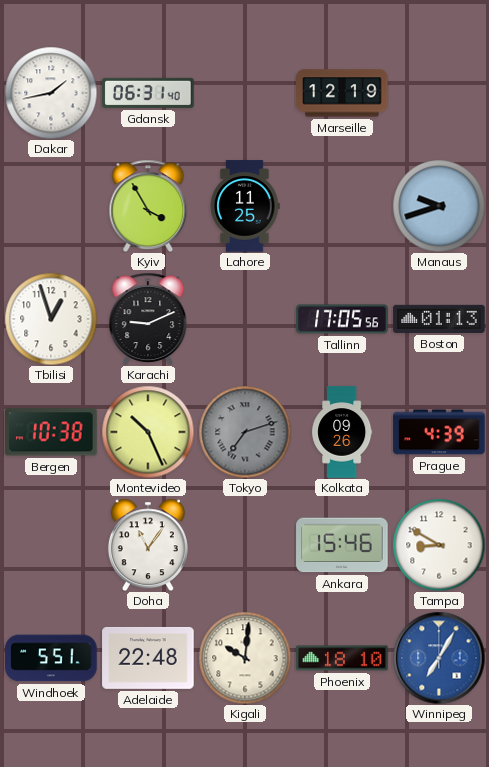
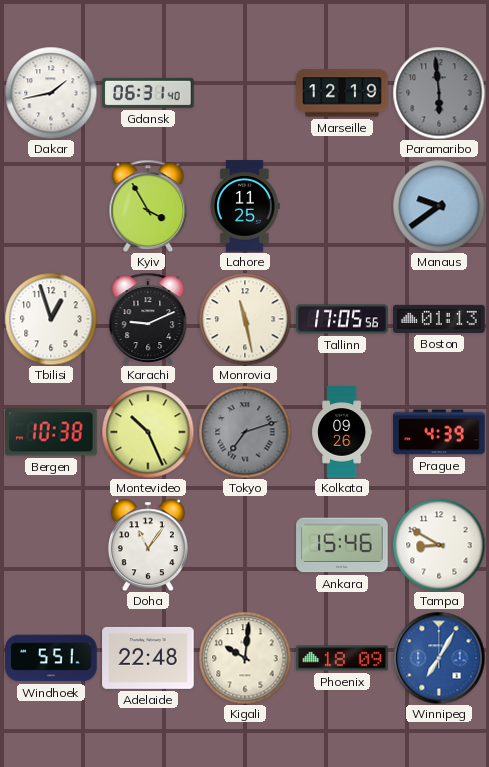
Paramaribo: none -> 5:59
Manaus: 9:42 -> 9:39
Monrovia: none -> 11:28
Phoenix: 18:10 -> 18:09
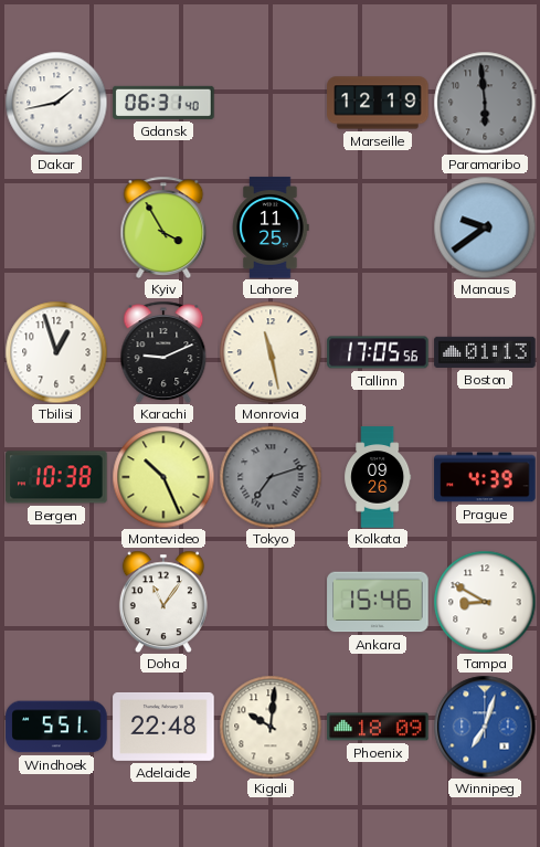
Winnipeg: 7:05 -> 7:03
